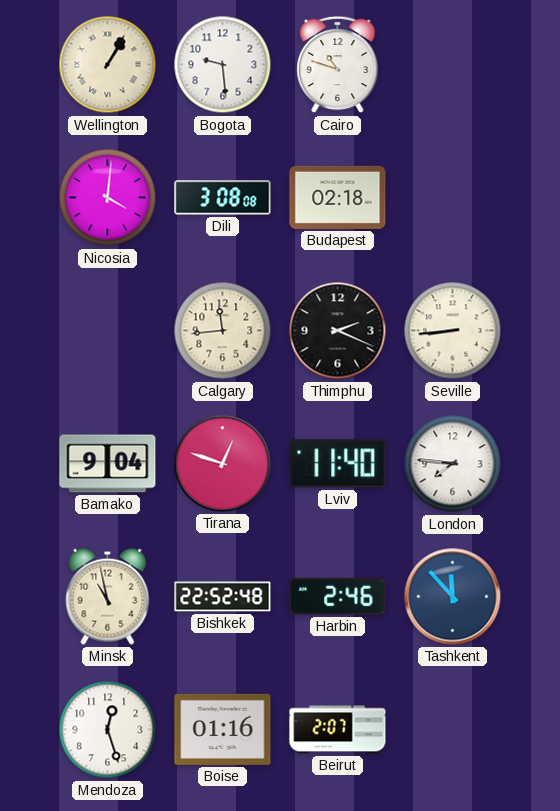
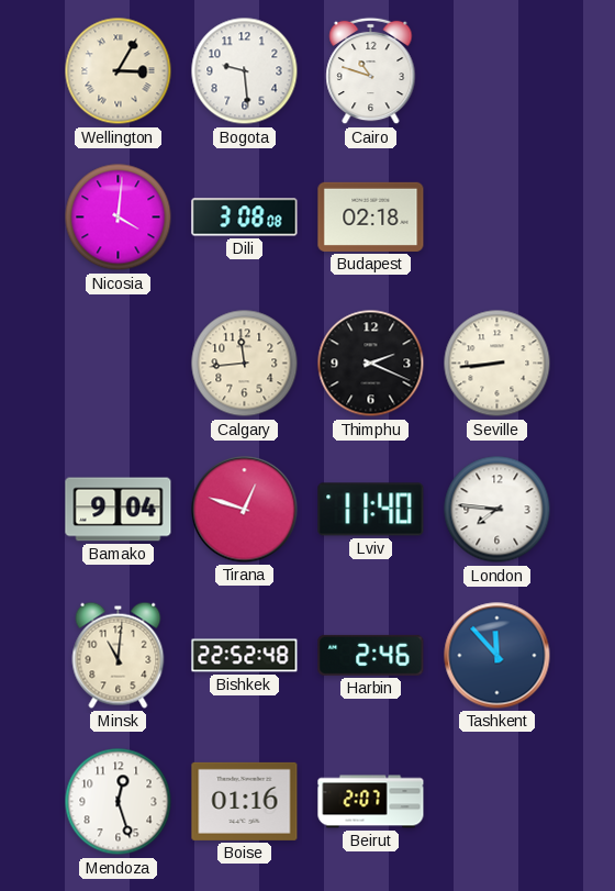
Wellington: 1:05 -> 3:05
Minsk: 10:58 -> 11:01
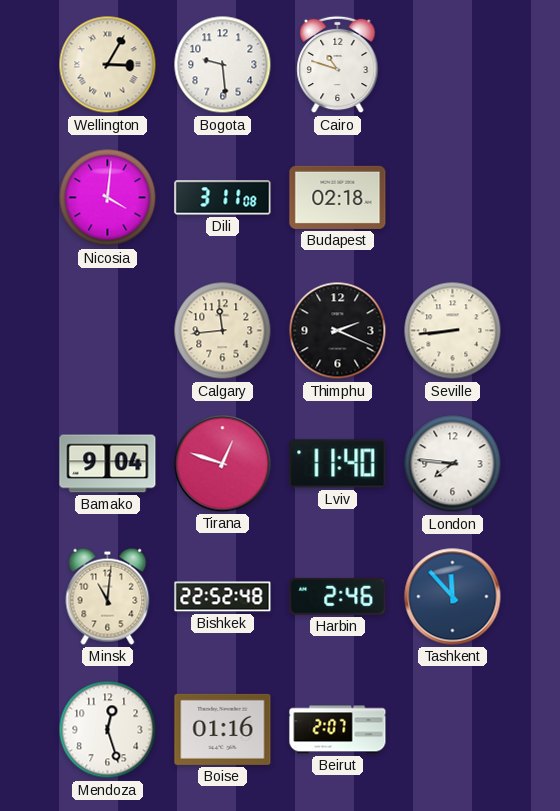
Dili: 3:08 -> 3:11
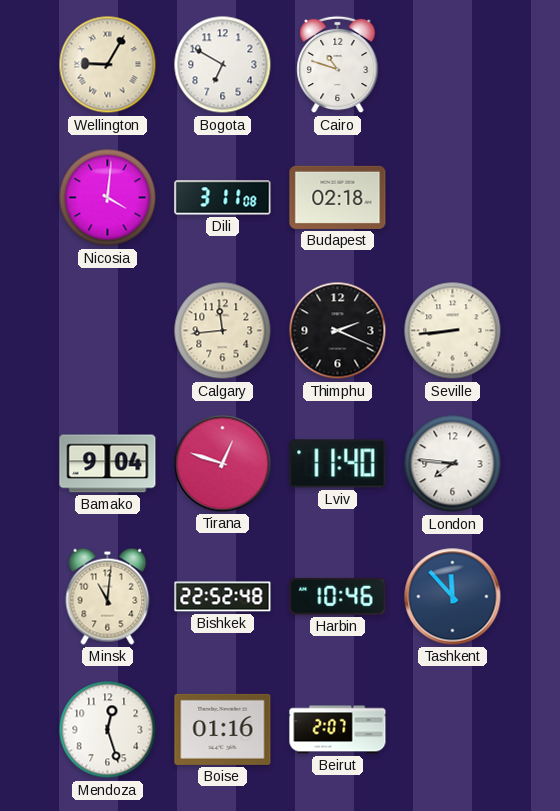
Wellington: 3:05 -> 9:05
Bogota: 9:29 -> 6:50
Harbin: 2:46 -> 10:46
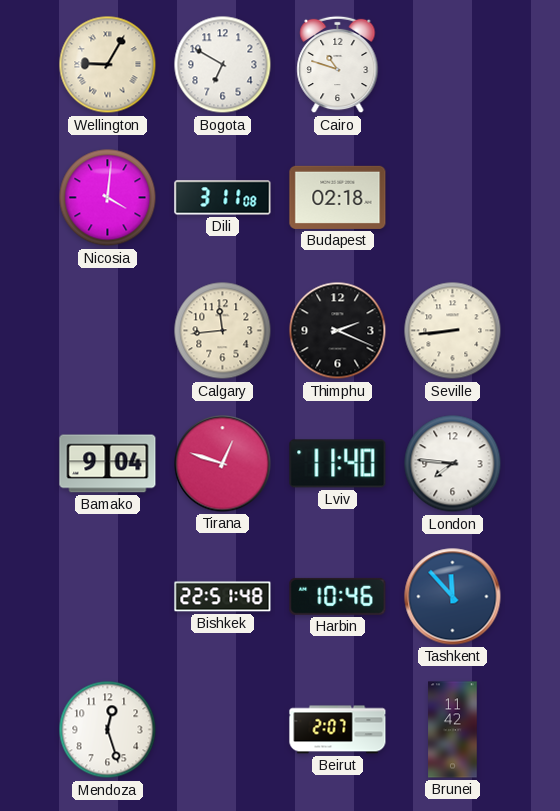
Minsk: 11:01 -> none
Bishkek: 22:52 -> 22:51
Boise: 01:16 -> none
Brunei: none -> 11:42
